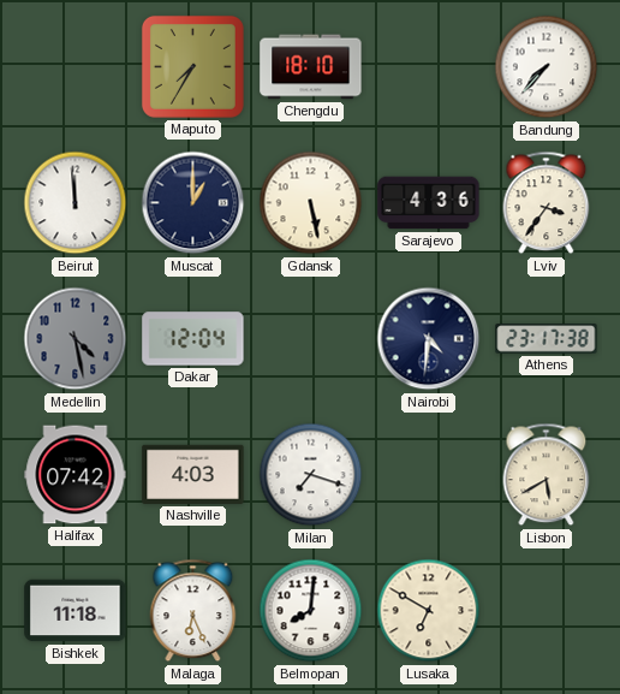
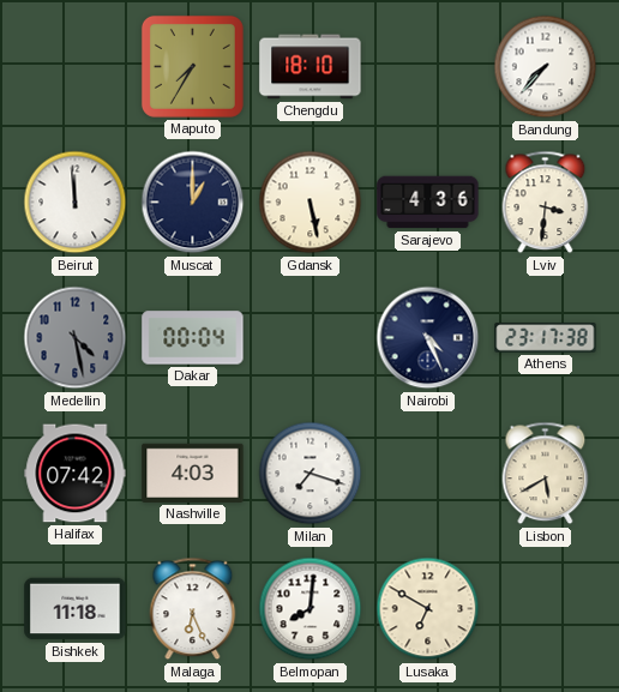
Lviv: 3:36 -> 3:31
Dakar: 12:04 -> 00:04
Nairobi: 4:31 -> 4:26
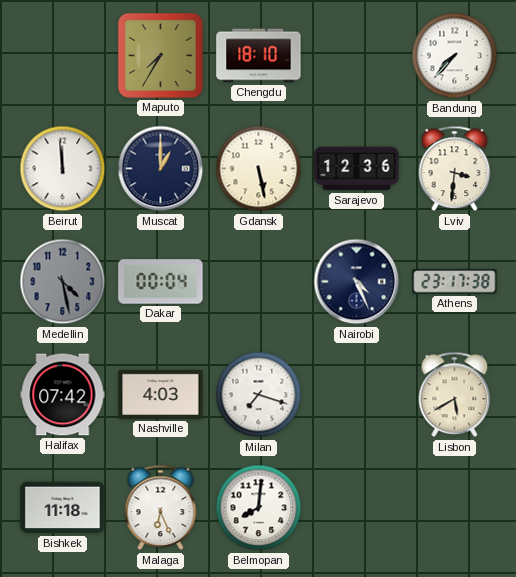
Sarajevo: 4:36 -> 12:36
Lusaka: 6:50 -> none
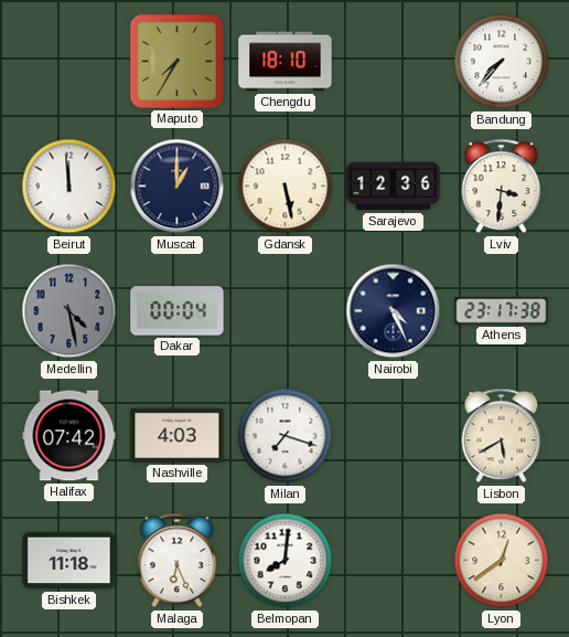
Lyon: none -> 12:39
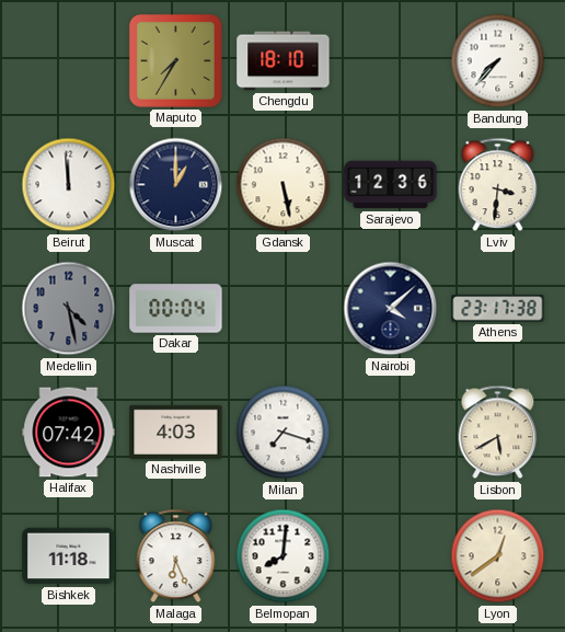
Nairobi: 4:26 -> 4:08
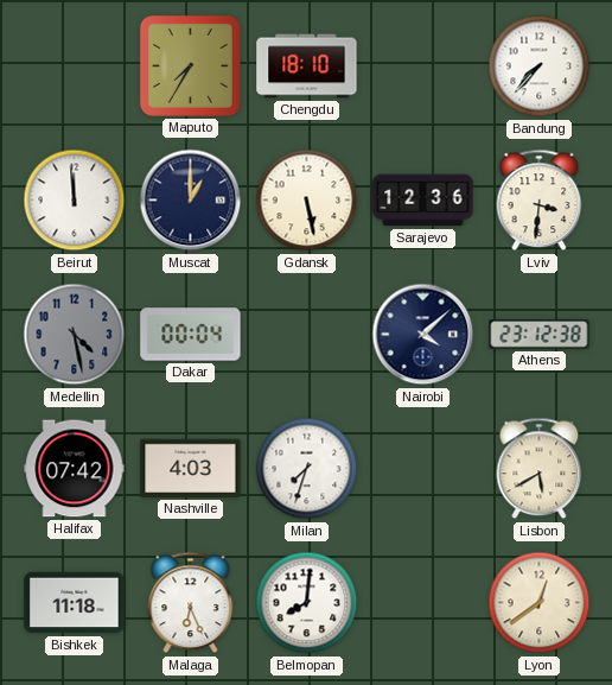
Athens: 23:17 -> 23:12
Milan: 7:18 -> 7:33
